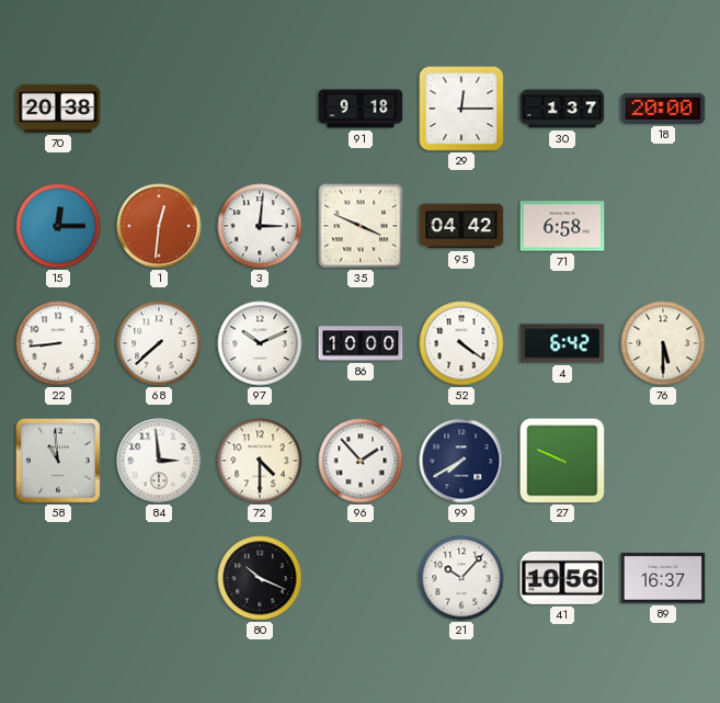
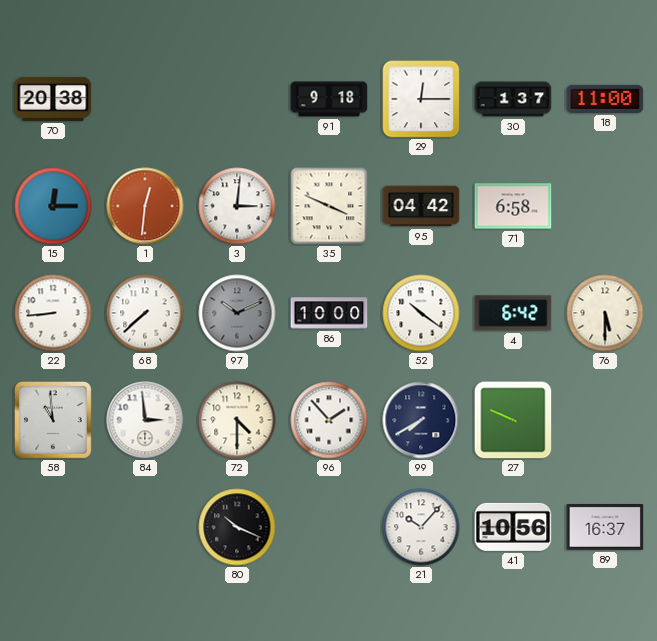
18: 20:00 -> 11:00
97 dial: white -> grey
52: 4:21 -> 10:21
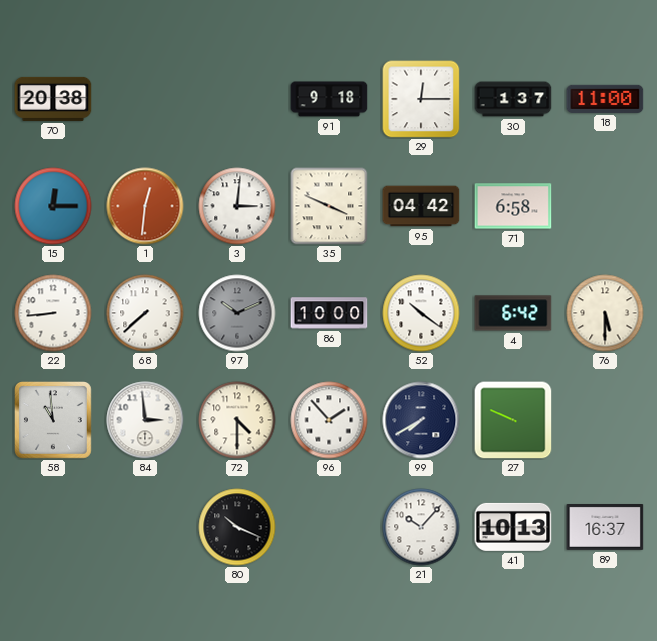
41: 10:56 -> 10:13
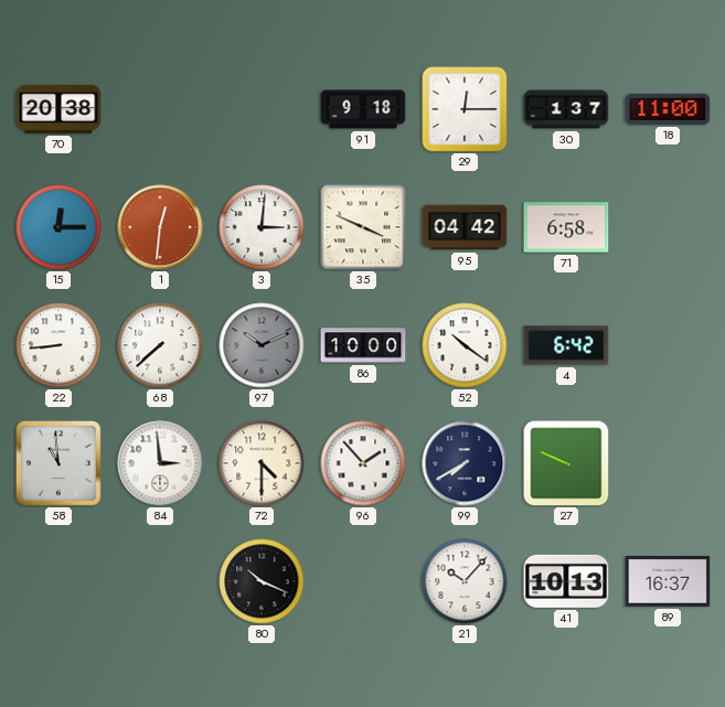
76: 5:30 -> none
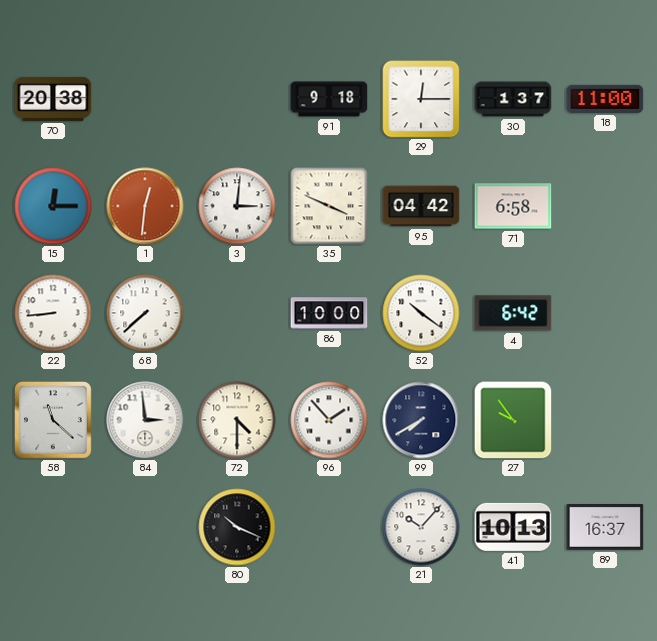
97: 10:11 -> none
58: 10:59 -> 11:22
27: 9:49 -> 9:54
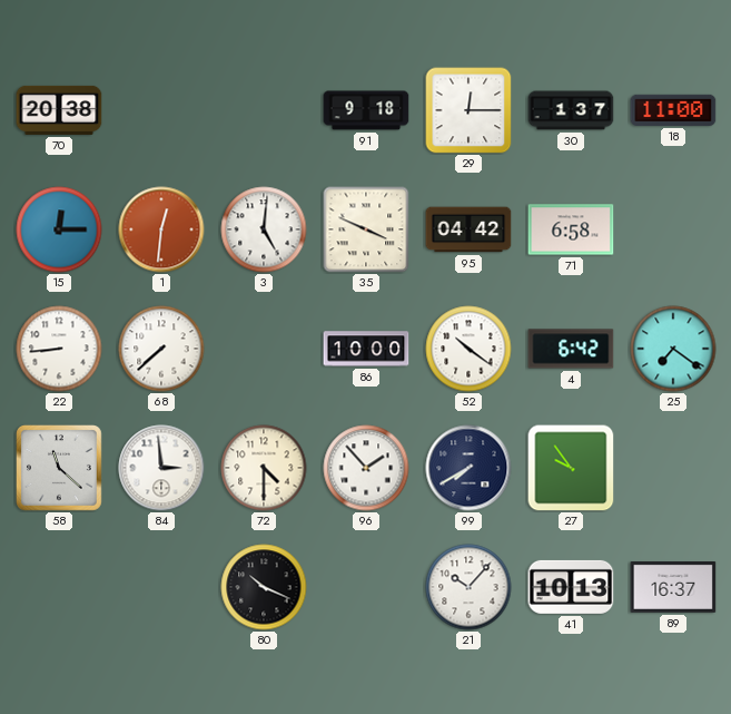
3: 3:01 -> 5:01
25: none -> 7:21
